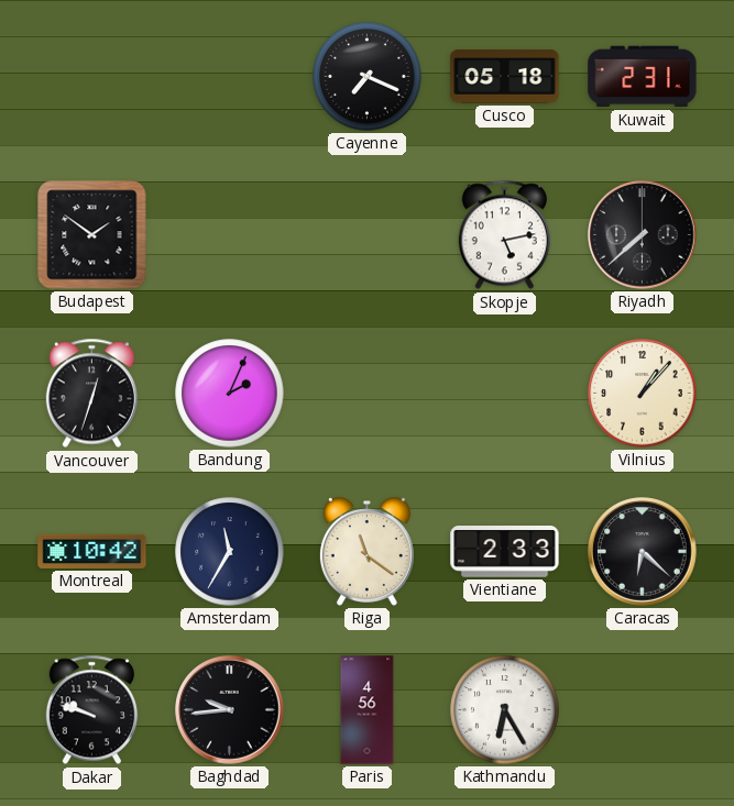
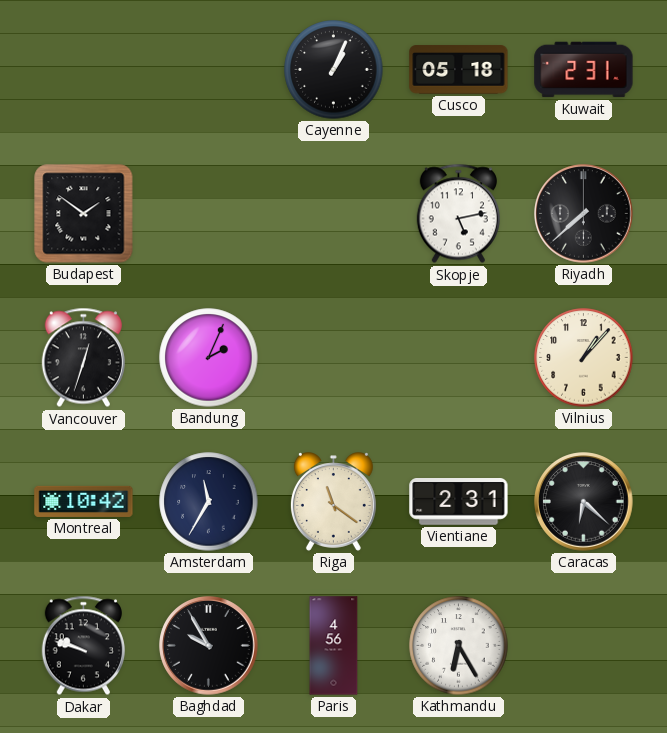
Cayenne: 7:19 -> 1:04
Vientiane: 2:33 -> 2:31
Baghdad: 9:44 -> 9:55
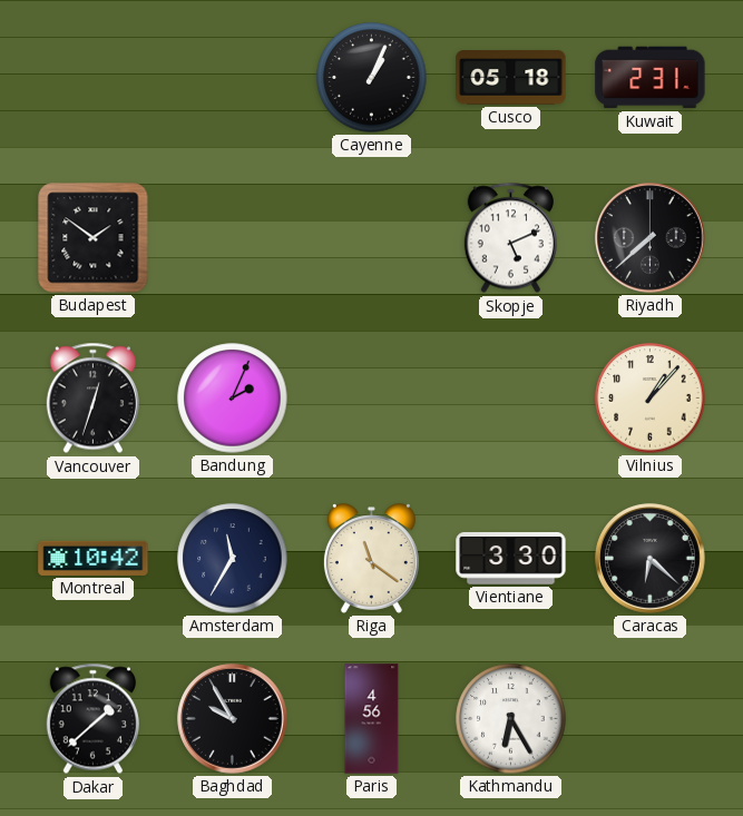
Skopje: 5:13 -> 5:11
Vientiane: 2:31 -> 3:30
Dakar: 9:48 -> 1:38
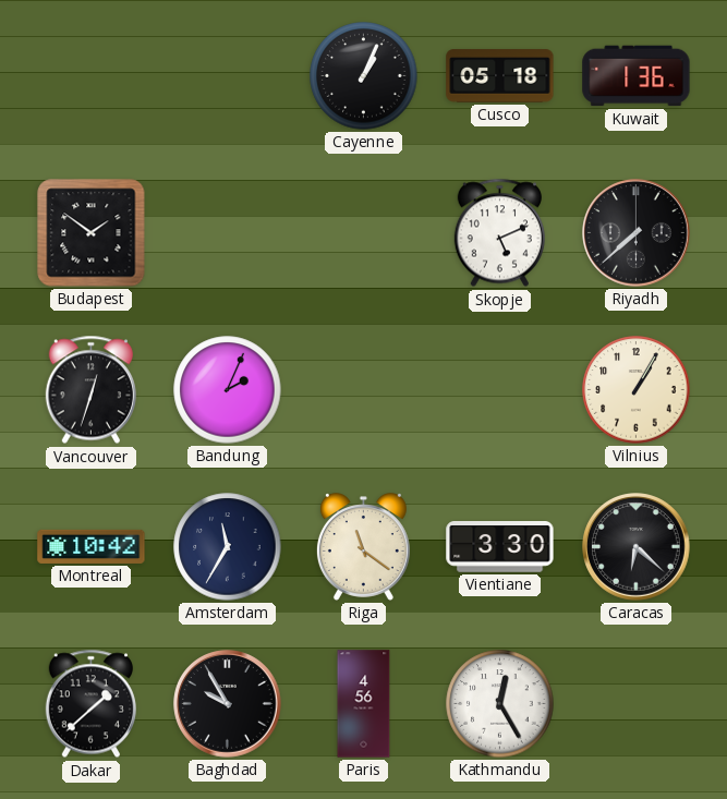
Kuwait: 2:31 -> 1:36
Vilnius: 1:07 -> 1:05
Kathmandu: 6:25 -> 12:25
